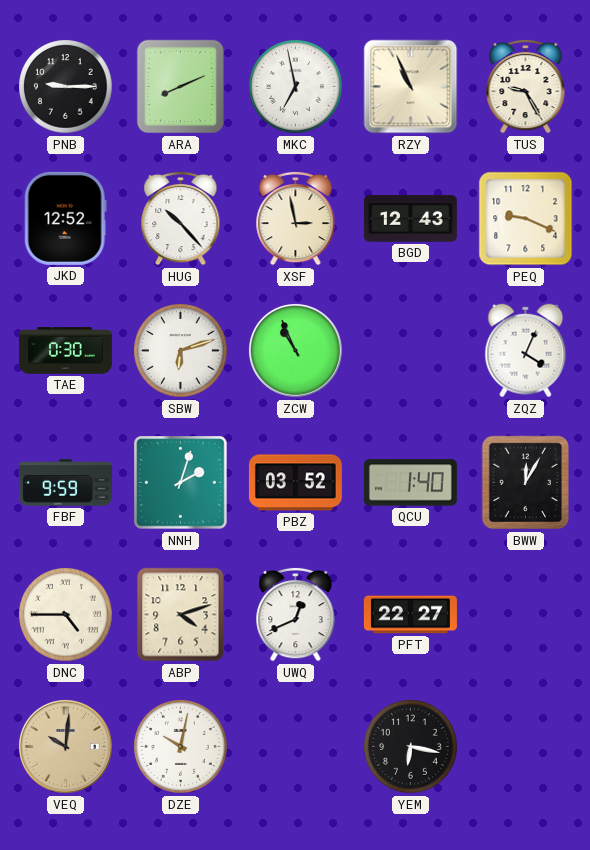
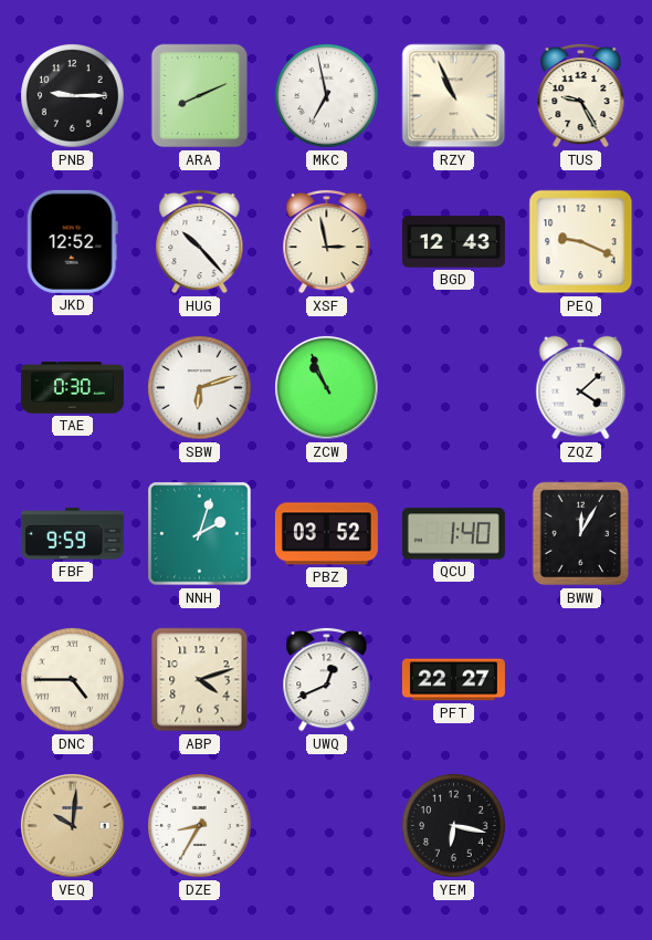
ZQZ: 4:04 -> 4:08
DZE: 10:02 -> 8:35
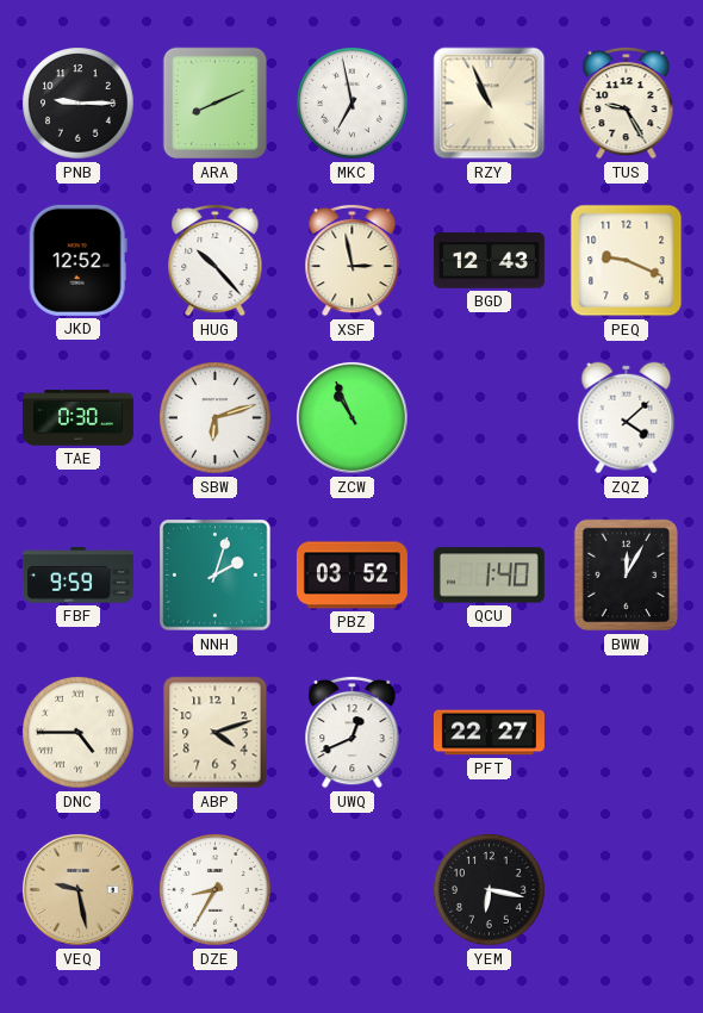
VEQ: 10:01 -> 9:28
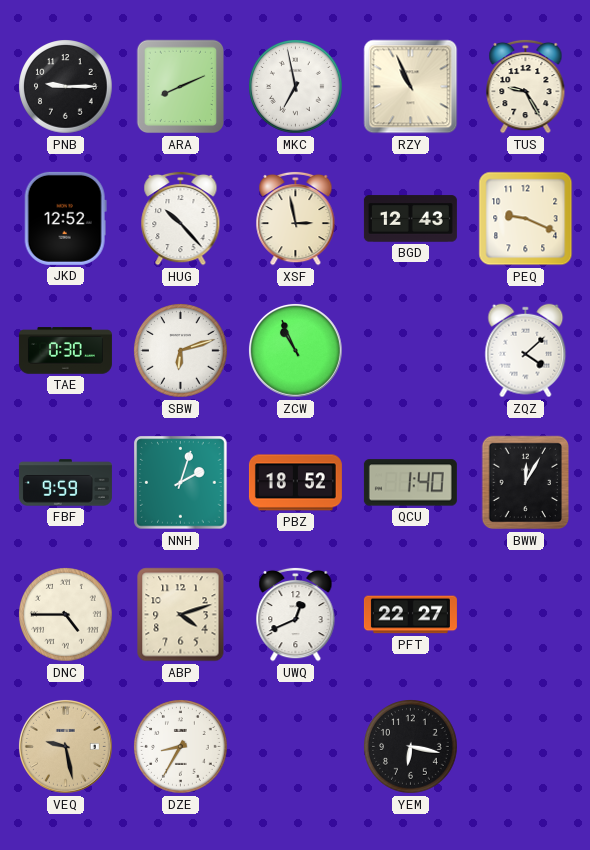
PBZ: 03:52 -> 18:52
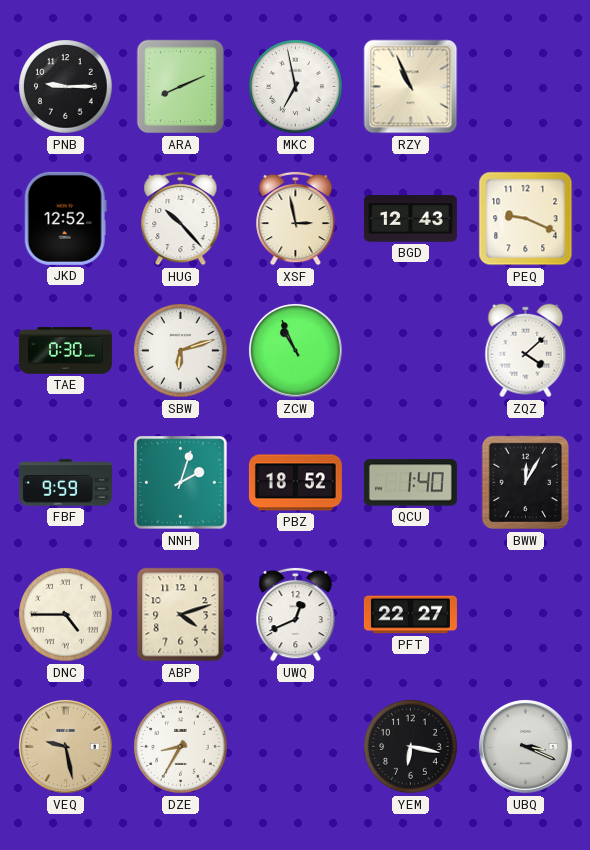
TUS: 9:25 -> none
UBQ: none -> 3:19
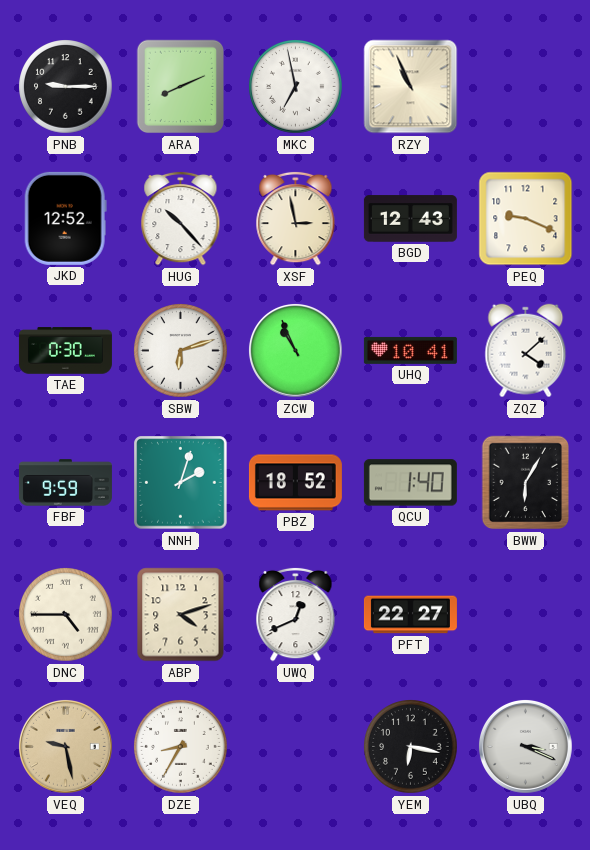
UHQ: none -> 10:41
BWW: 12:05 -> 6:05
